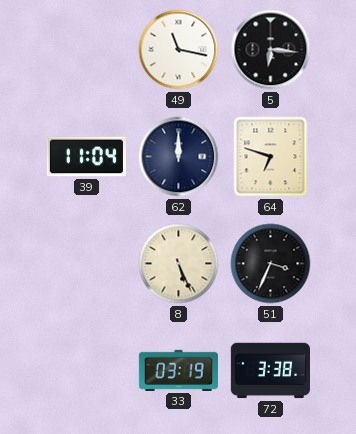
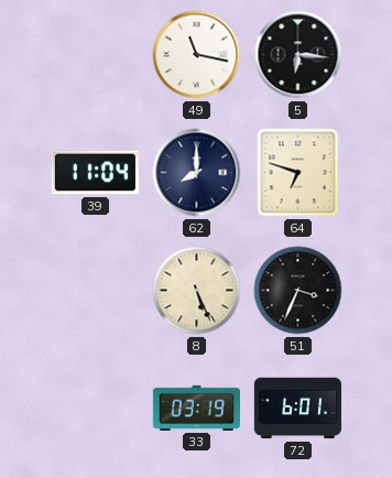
62: 12:00 -> 8:00
72: 3:38 -> 6:01
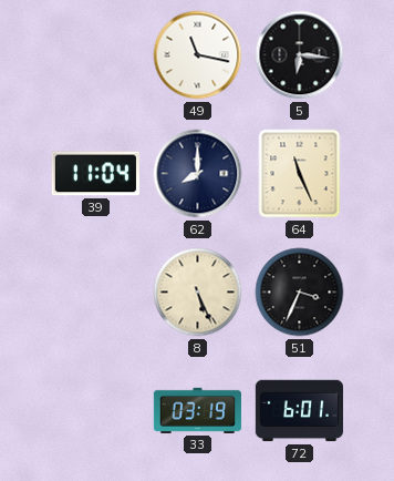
64: 6:48 -> 11:26
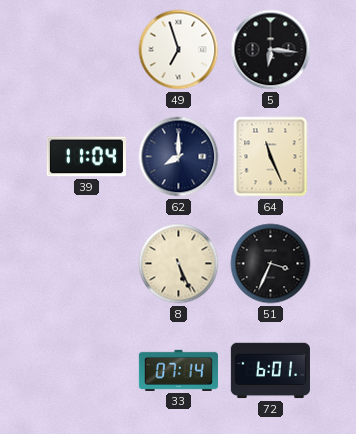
49: 11:17 -> 6:57
33: 03:19 -> 07:14
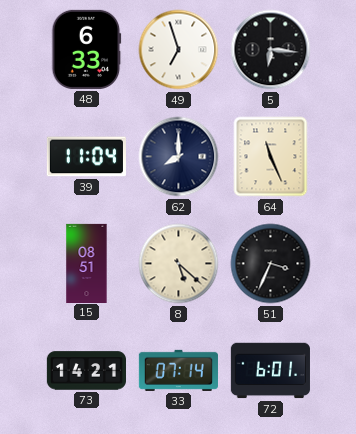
48: none -> 6:33
15: none -> 08:51
8: 5:26 -> 5:22
73: none -> 14:21
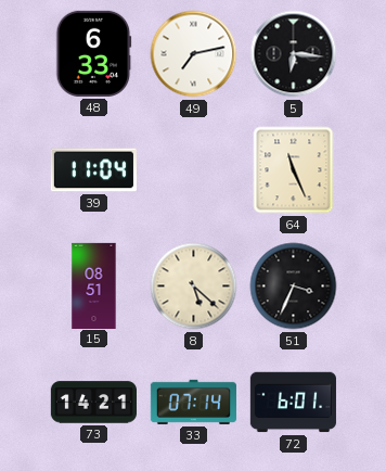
49: 6:57 -> 7:13
62: 8:00 -> none
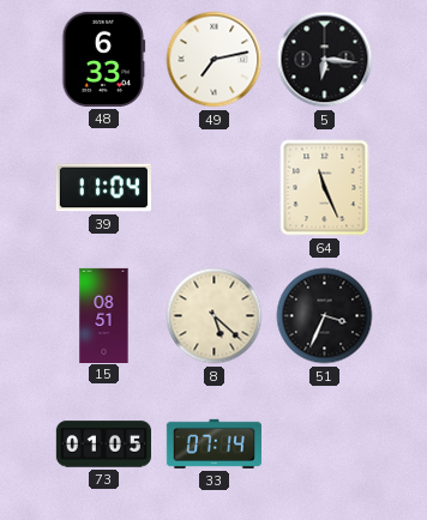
73: 14:21 -> 01:05
72: 6:01 -> none
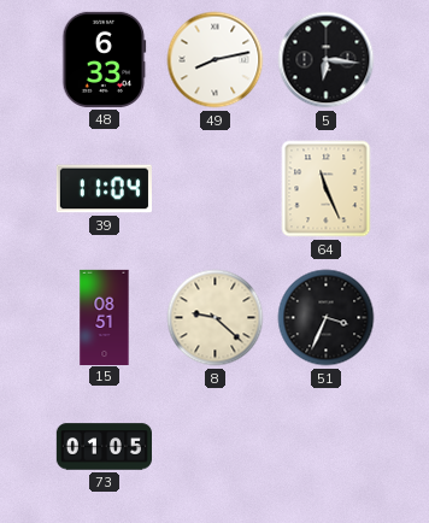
49: 7:13 -> 8:13
8: 5:22 -> 9:22
33: 07:14 -> none
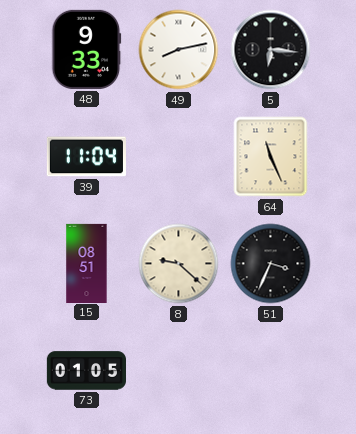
48: 6:33 -> 9:33
